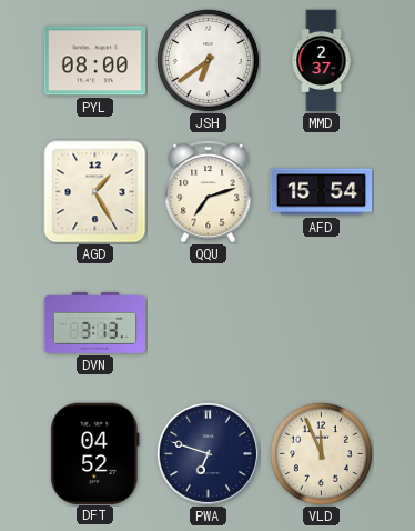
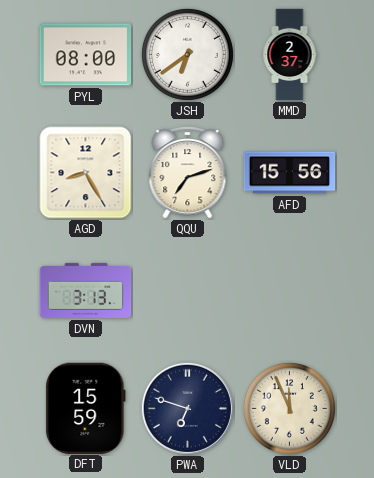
AGD: 1:25 -> 8:25
AFD: 15:54 -> 15:56
DFT: 04:52 -> 15:59
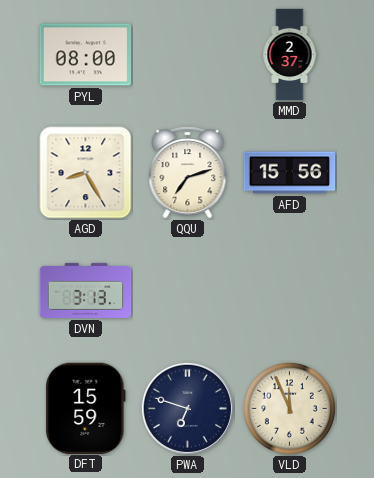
JSH: 6:39 -> none
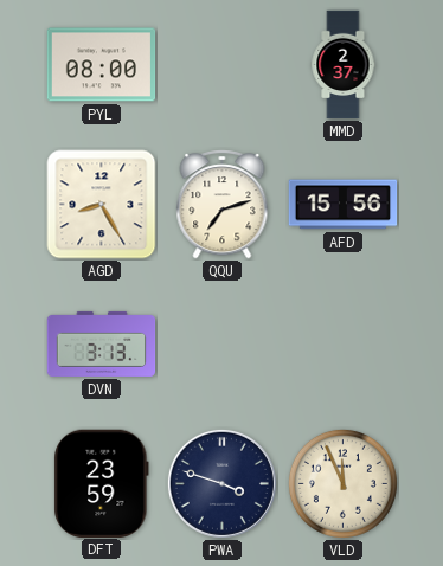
DFT: 15:59 -> 23:59
PWA: 6:48 -> 3:48
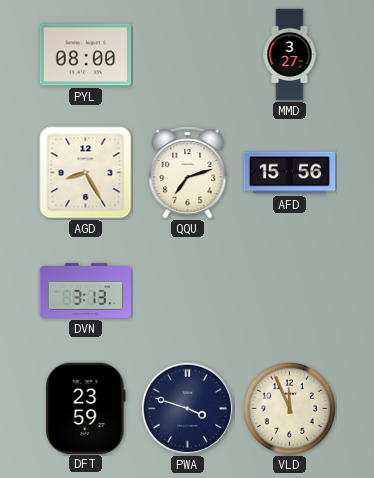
MMD: 2:37 -> 3:27
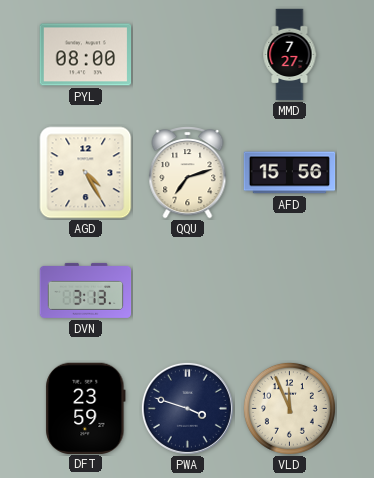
MMD: 3:27 -> 7:27
AGD: 8:25 -> 4:25
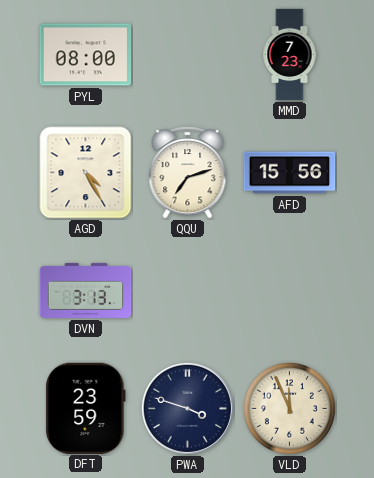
MMD: 7:27 -> 7:23
